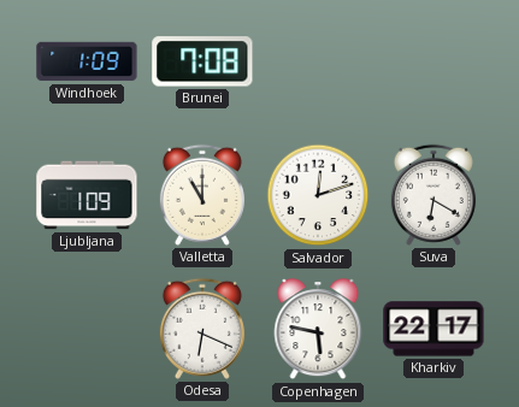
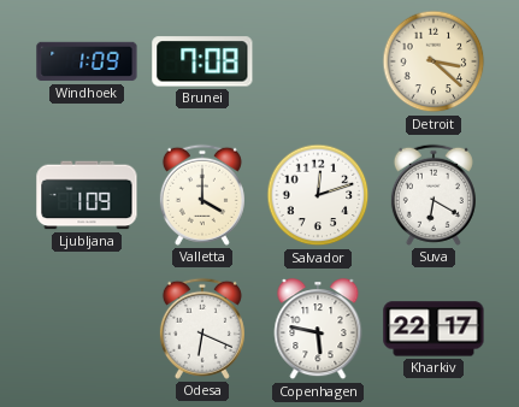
Detroit: none -> 3:22
Valletta: 11:00 -> 4:00
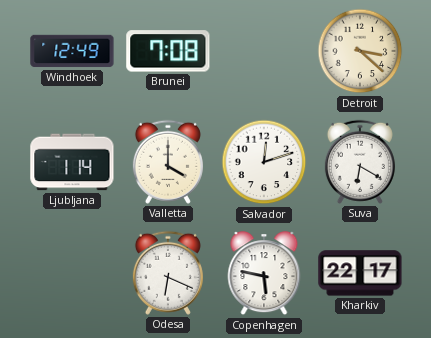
Windhoek: 1:09 -> 12:49
Ljubljana: 1:09 -> 1:14
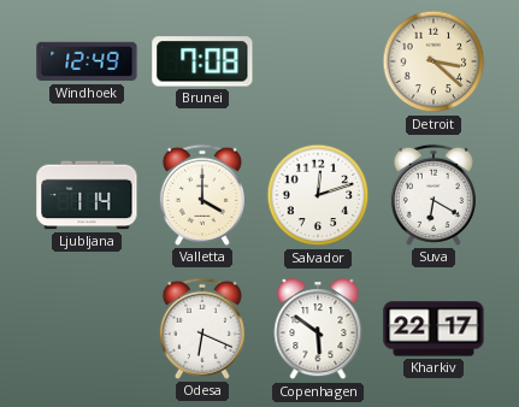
Copenhagen: 5:47 -> 5:51
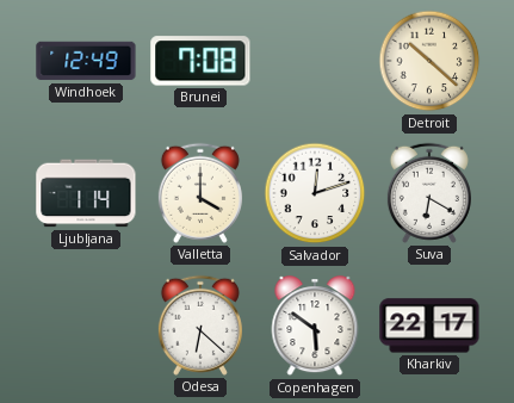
Detroit: 3:22 -> 10:22
Odesa: 6:19 -> 6:22
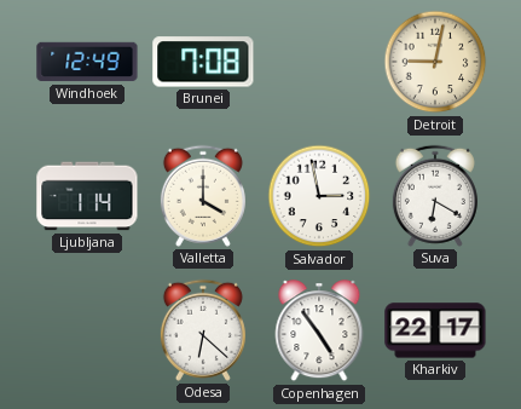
Detroit: 10:22 -> 9:02
Salvador: 12:12 -> 2:58
Copenhagen: 5:51 -> 4:54
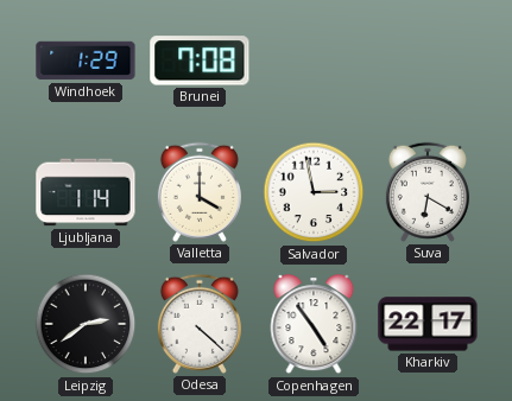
Windhoek: 12:49 -> 1:29
Detroit: 9:02 -> none
Leipzig: none -> 2:39
Odesa: 6:22 -> 4:22
